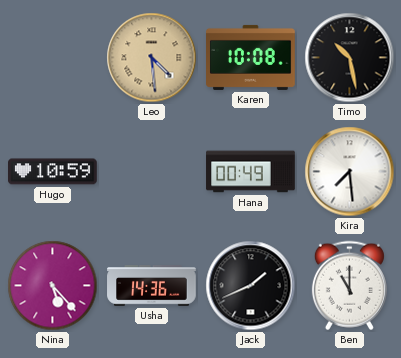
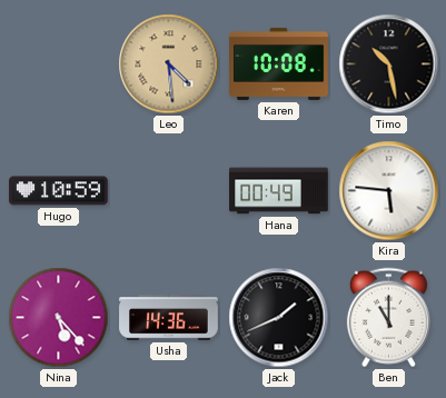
Kira: 7:29 -> 5:46
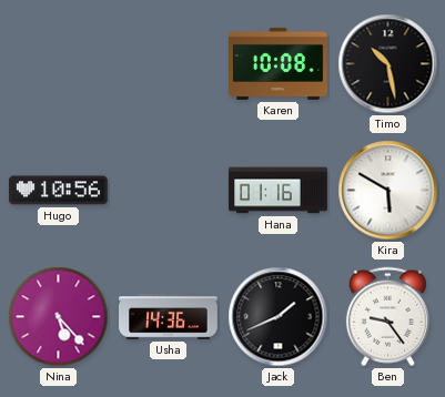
Leo: 4:29 -> none
Hugo: 10:59 -> 10:56
Hana: 00:49 -> 01:16
Kira: 5:46 -> 5:50
Ben: 11:00 -> 9:24
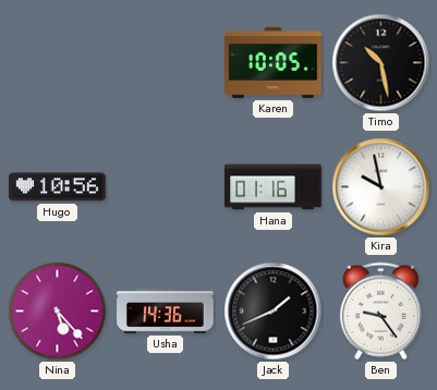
Karen: 10:08 -> 10:05
Kira: 5:50 -> 9:58
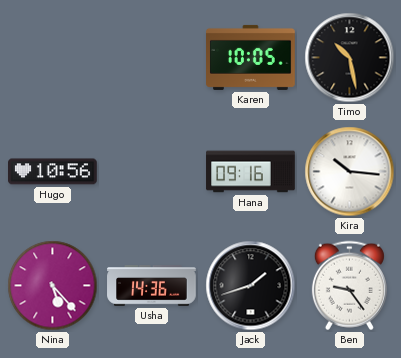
Hana: 01:16 -> 09:16
Kira: 9:58 -> 10:16
Jack: 1:41 -> 1:42
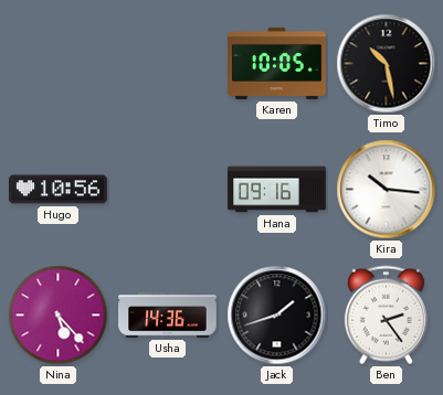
Ben: 9:24 -> 2:24
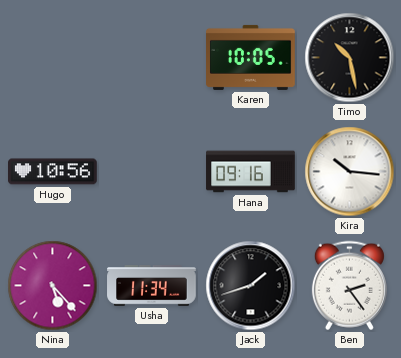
Usha: 14:36 -> 11:34
